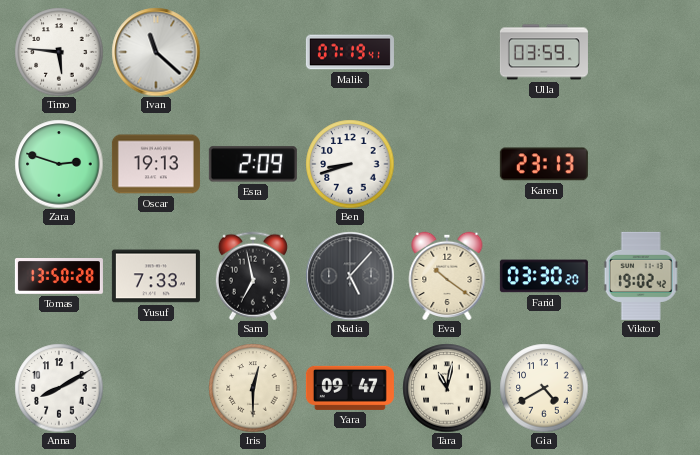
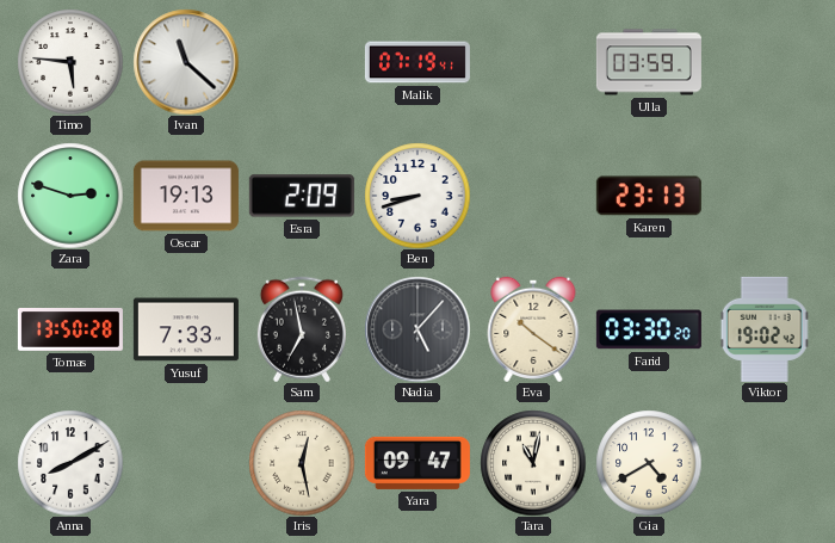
Iris: 12:30 -> 12:28
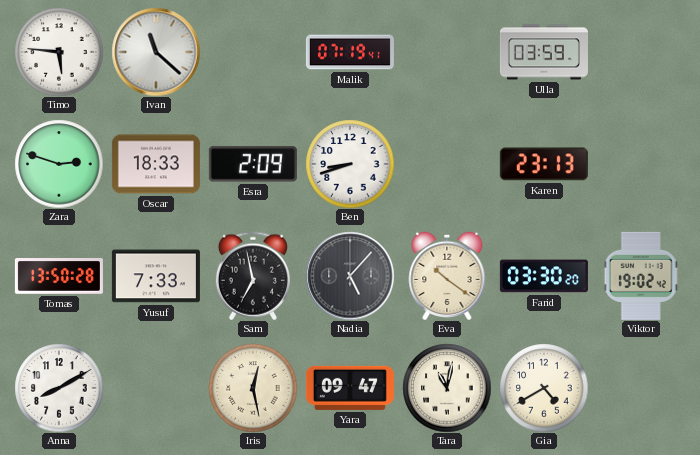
Oscar: 19:13 -> 18:33
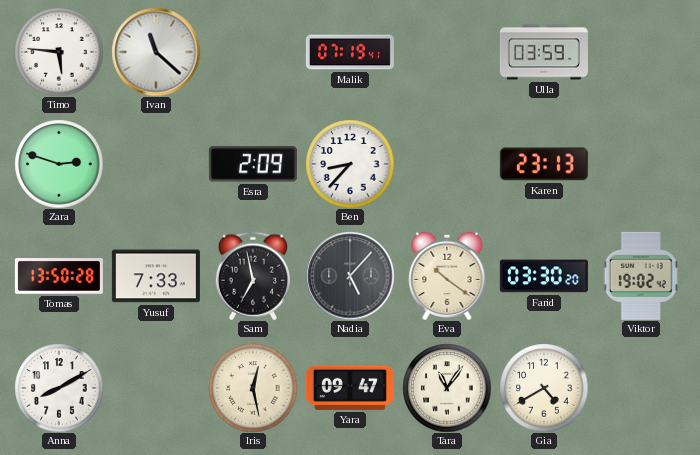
Oscar: 18:33 -> none
Ben: 8:42 -> 8:37
Tara: 11:02 -> 11:06
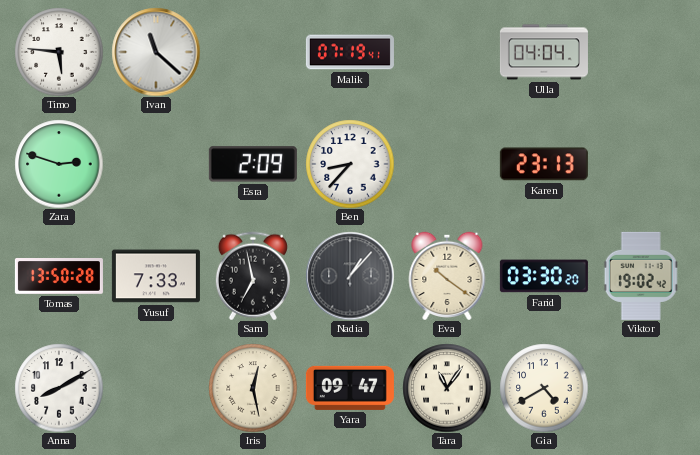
Ulla: 03:59 -> 04:04
Nadia: 5:07 -> 1:07
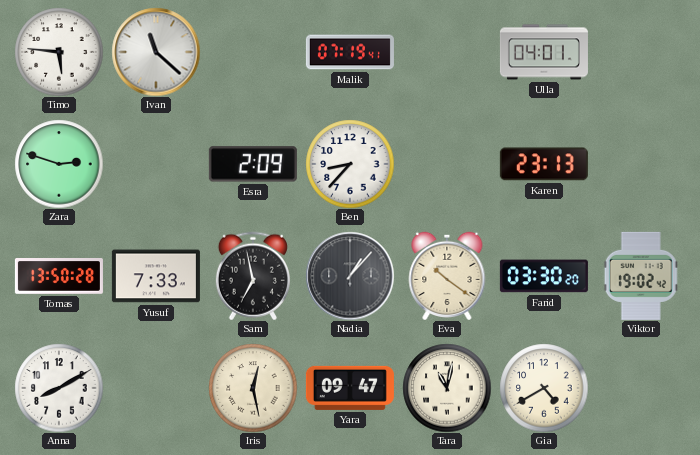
Ulla: 04:04 -> 04:01
Tara: 11:06 -> 11:02
